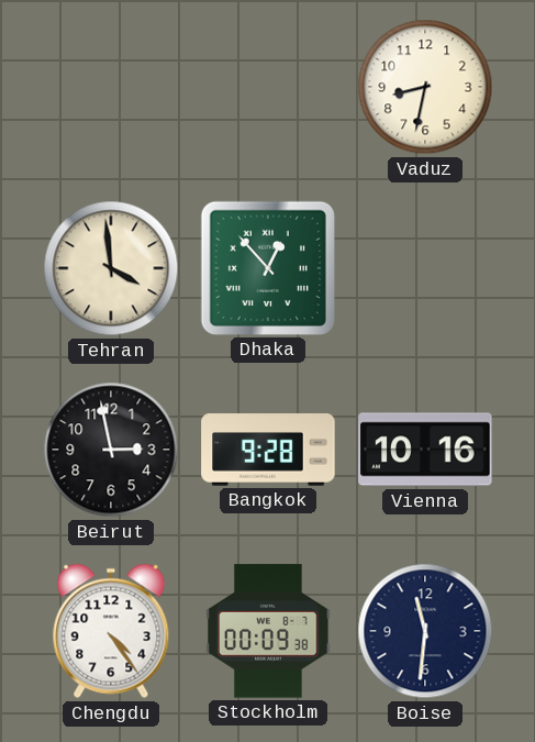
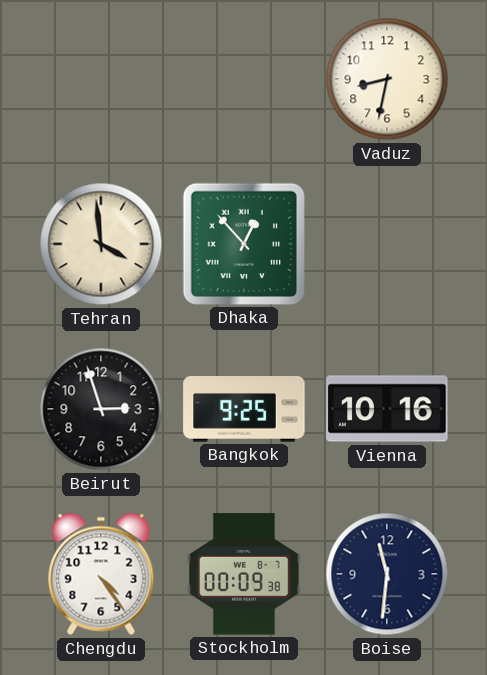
Beirut: 2:58 -> 2:57
Bangkok: 9:28 -> 9:25
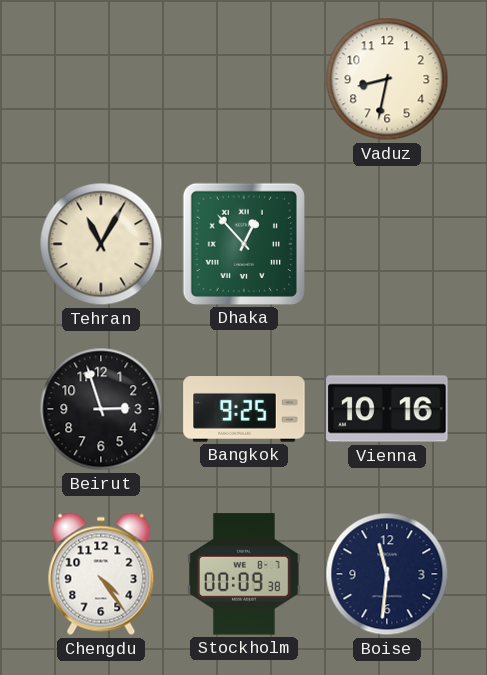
Tehran: 3:59 -> 11:05
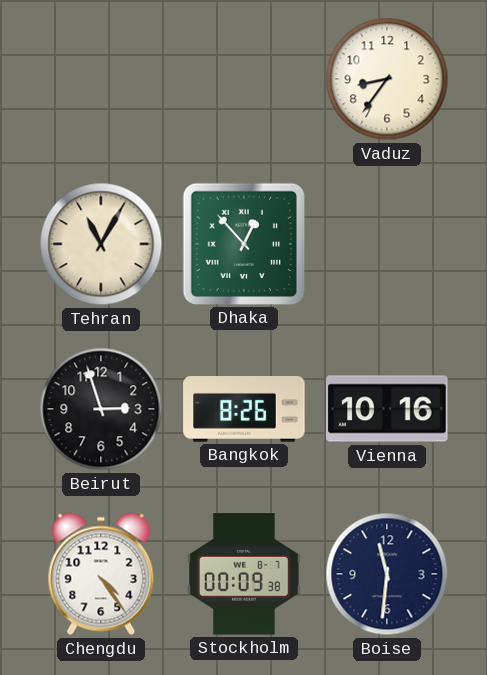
Vaduz: 8:32 -> 8:36
Bangkok: 9:25 -> 8:26
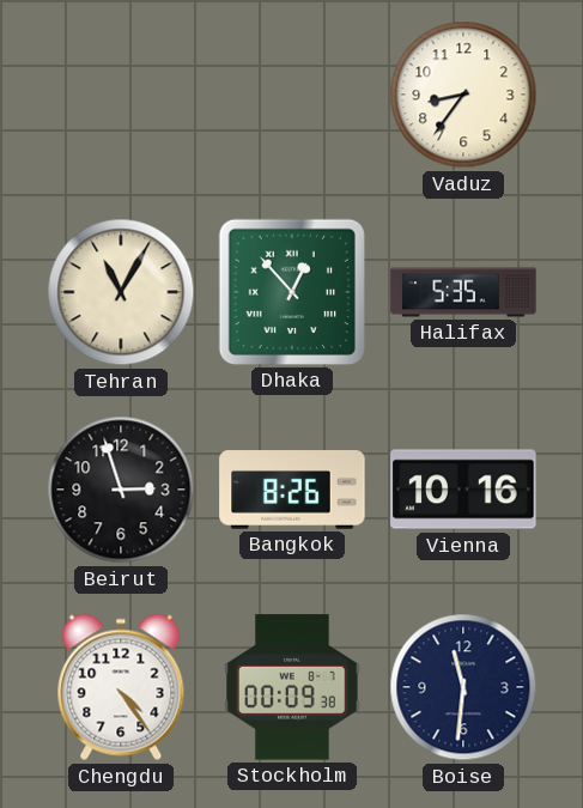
Halifax: none -> 5:35
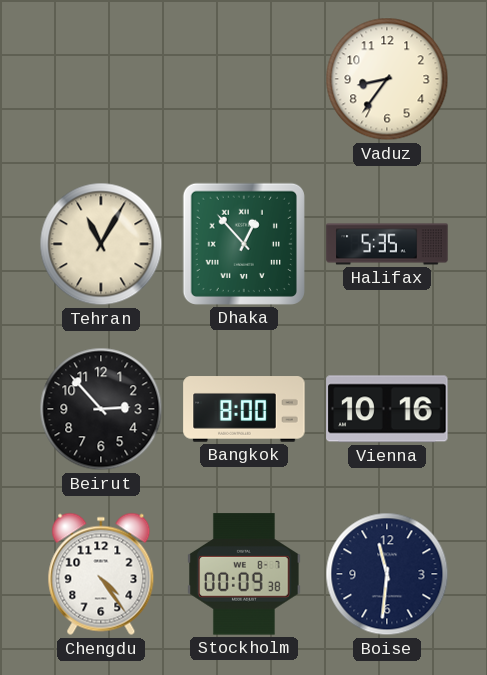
Beirut: 2:57 -> 2:53
Bangkok: 8:26 -> 8:00
